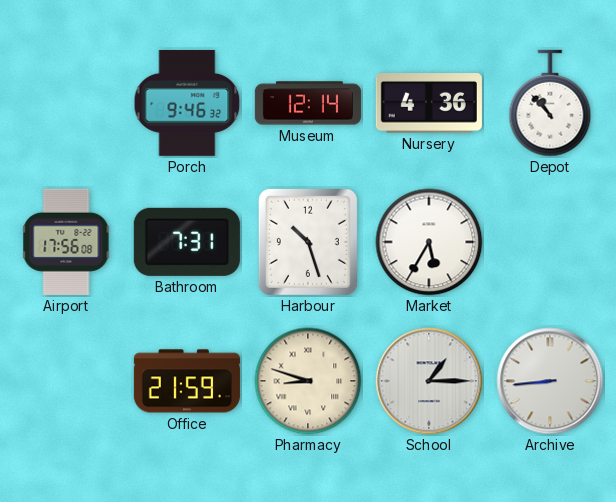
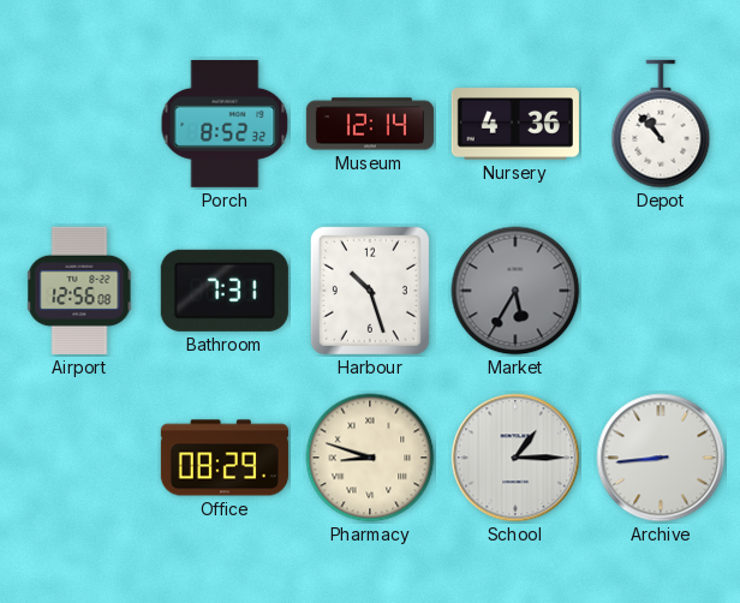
Porch: 9:46 -> 8:52
Airport: 17:56 -> 12:56
Market dial: white -> grey
Office: 21:59 -> 08:29
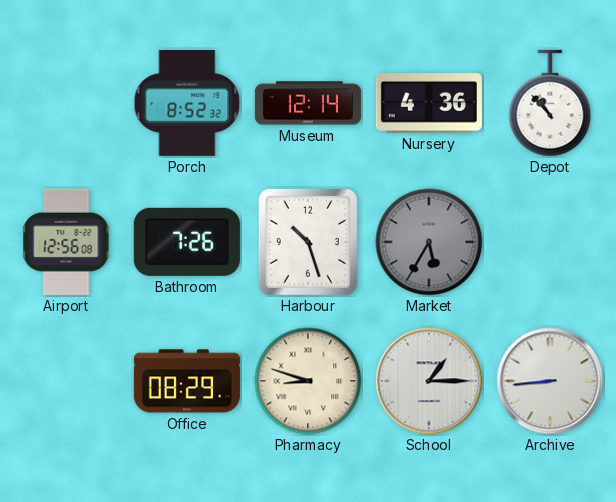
Bathroom: 7:31 -> 7:26
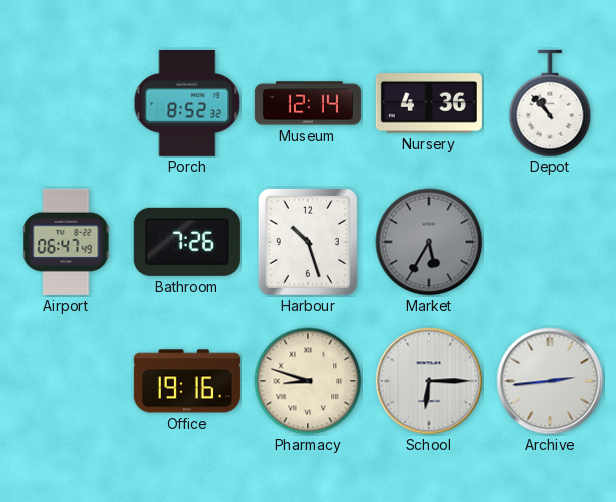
Airport: 12:56 -> 06:47
Office: 08:29 -> 19:16
School: 1:15 -> 6:15
Archive: 8:44 -> 2:44
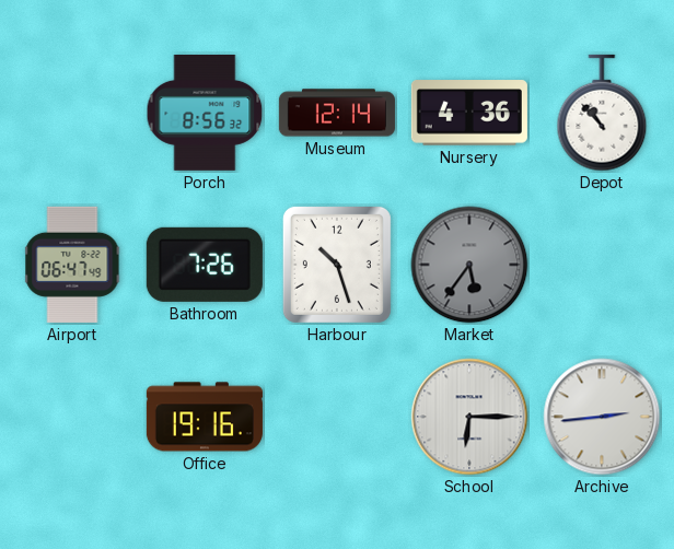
Porch: 8:52 -> 8:56
Market: 5:35 -> 5:36
Pharmacy: 8:48 -> none
